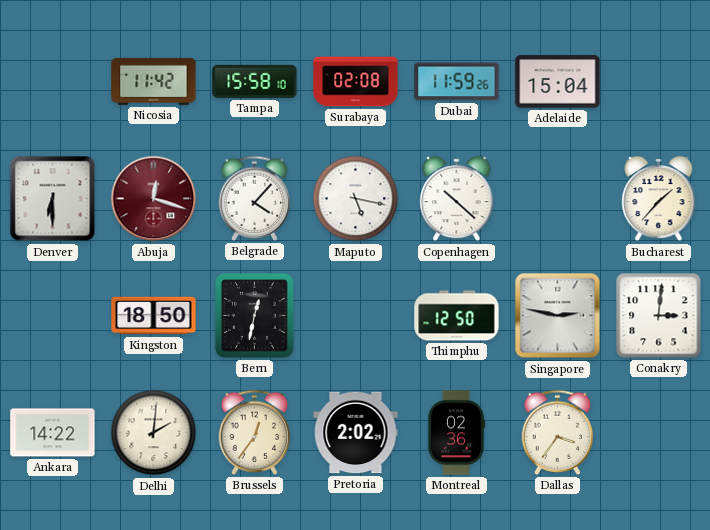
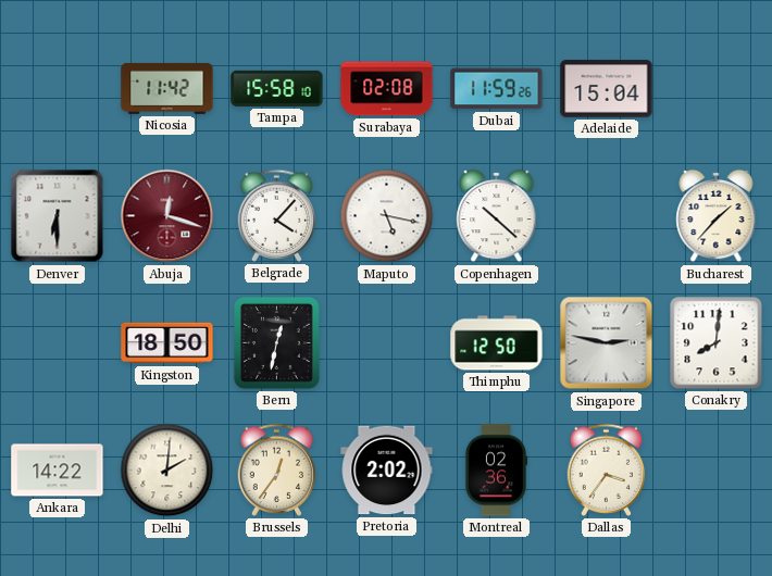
Conakry: 3:01 -> 8:01
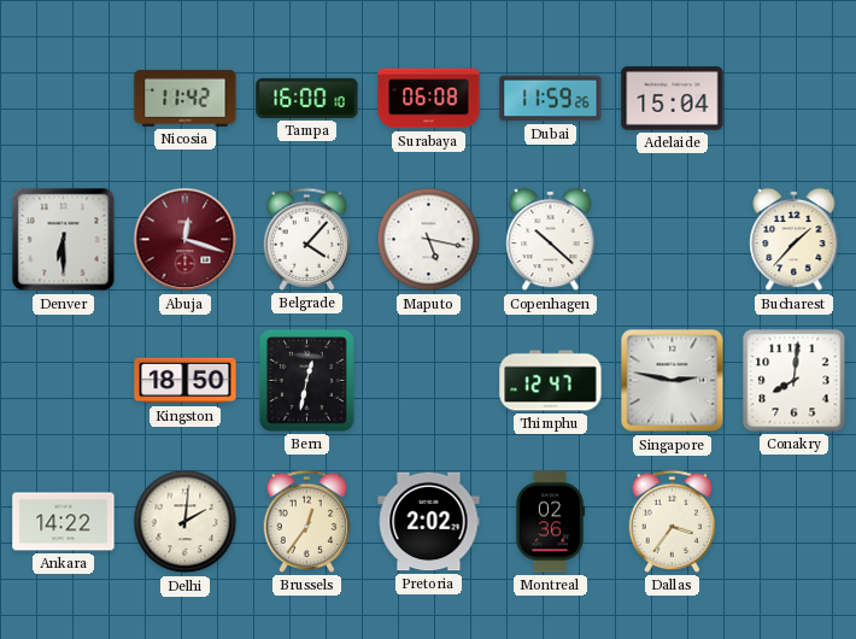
Tampa: 15:58 -> 16:00
Surabaya: 02:08 -> 06:08
Thimphu: 12:50 -> 12:47
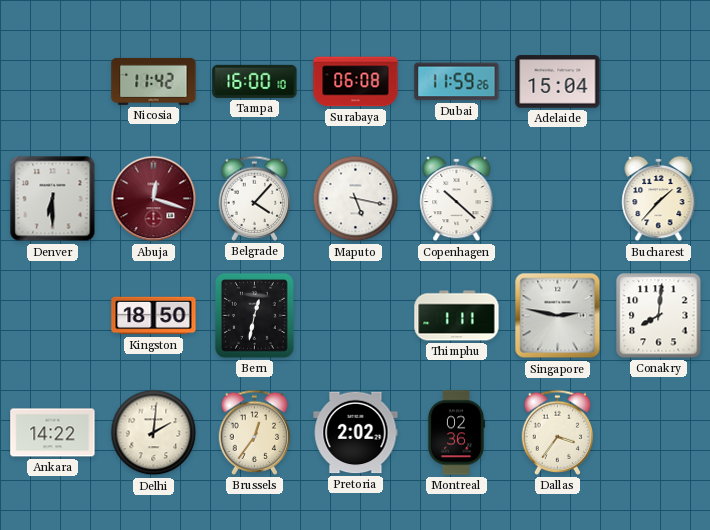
Thimphu: 12:47 -> 1:11
